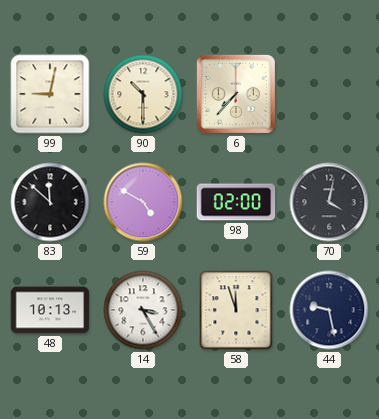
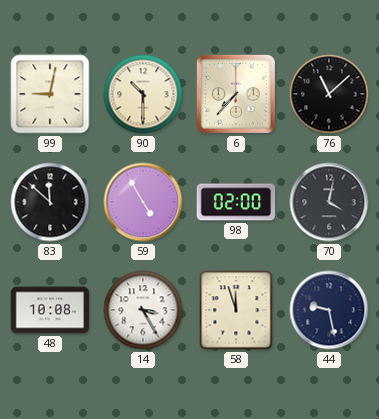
76: none -> 11:08
59: 4:50 -> 4:55
48: 10:13 -> 10:08
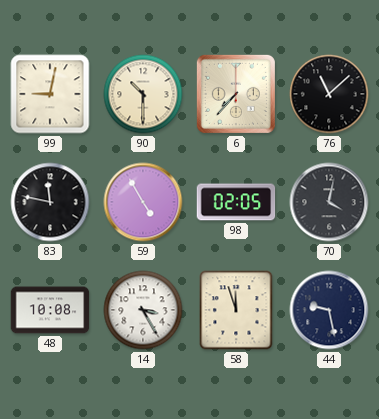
83: 11:52 -> 11:47
98: 02:00 -> 02:05
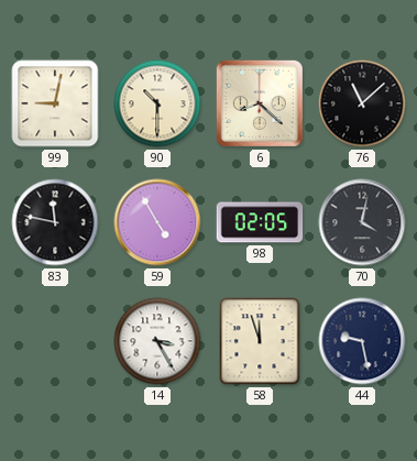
6: 7:37 -> 8:22
48: 10:08 -> none
